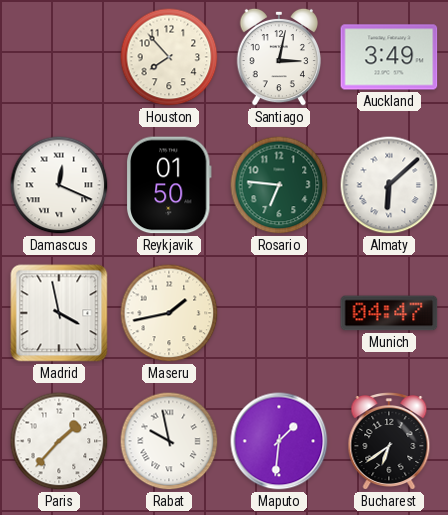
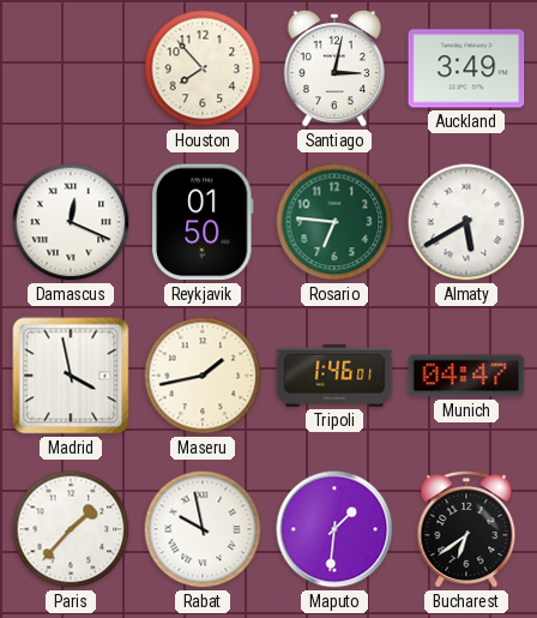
Almaty: 6:08 -> 5:40
Tripoli: none -> 1:46
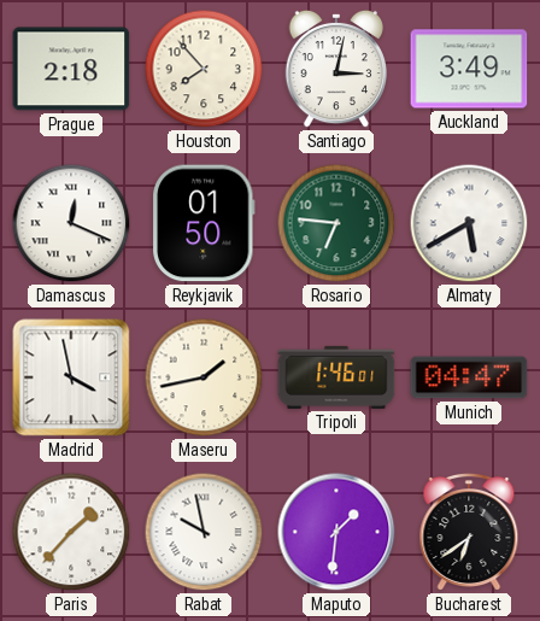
Prague: none -> 2:18
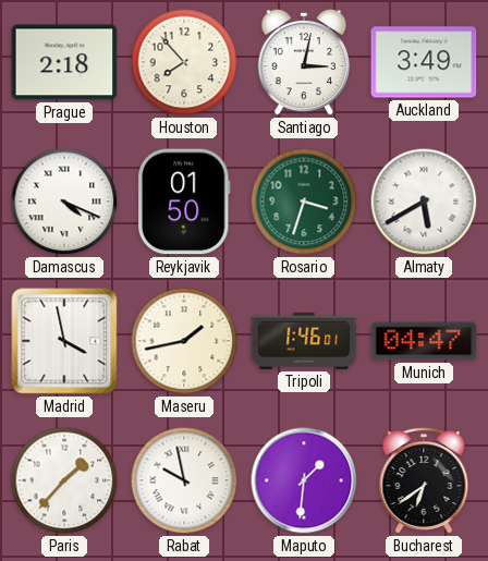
Damascus: 12:19 -> 4:19
Rosario: 6:46 -> 3:33
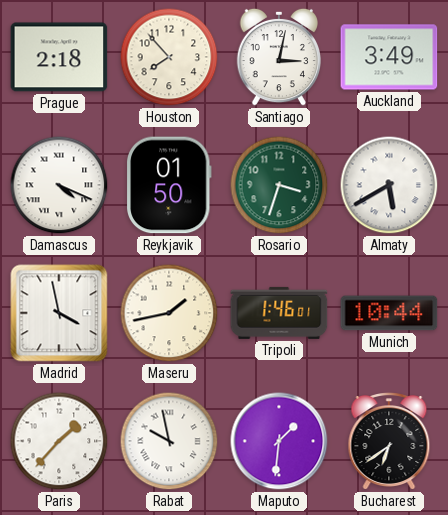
Munich: 04:47 -> 10:44
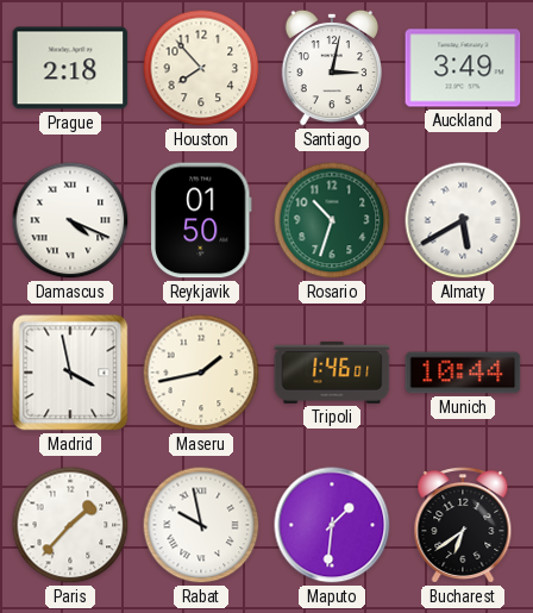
Rosario: 3:33 -> 10:33
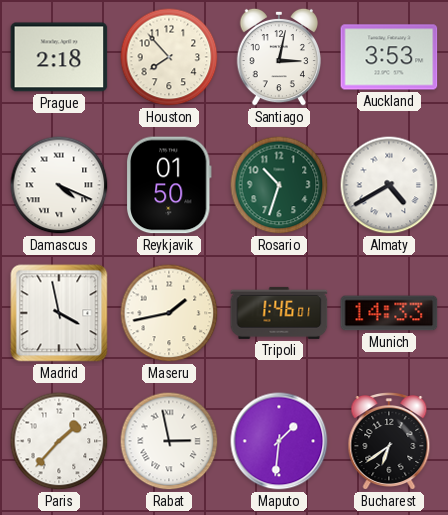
Auckland: 3:49 -> 3:53
Almaty: 5:40 -> 4:40
Munich: 10:44 -> 14:33
Rabat: 9:58 -> 2:58
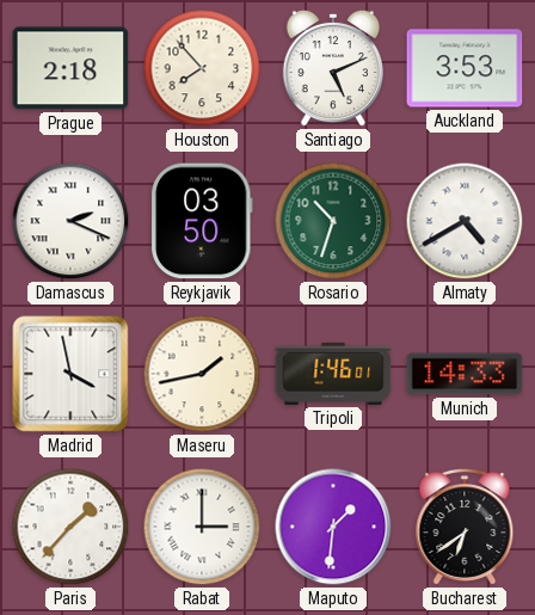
Santiago: 3:02 -> 5:11
Damascus: 4:19 -> 2:19
Reykjavik: 01:50 -> 03:50
Rabat: 2:58 -> 3:00
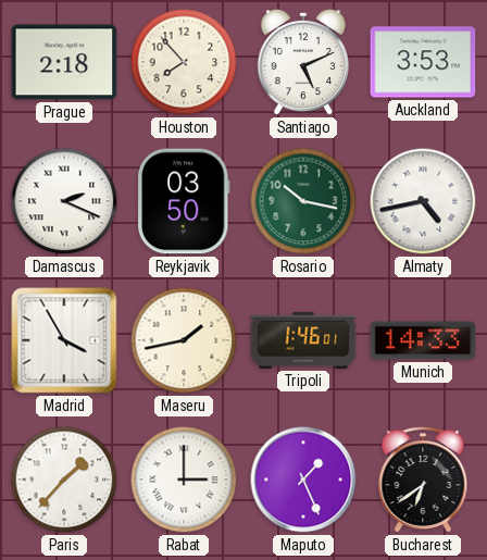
Rosario: 10:33 -> 10:17
Almaty: 4:40 -> 4:43
Madrid: 3:58 -> 3:55
Maputo: 1:31 -> 1:26
